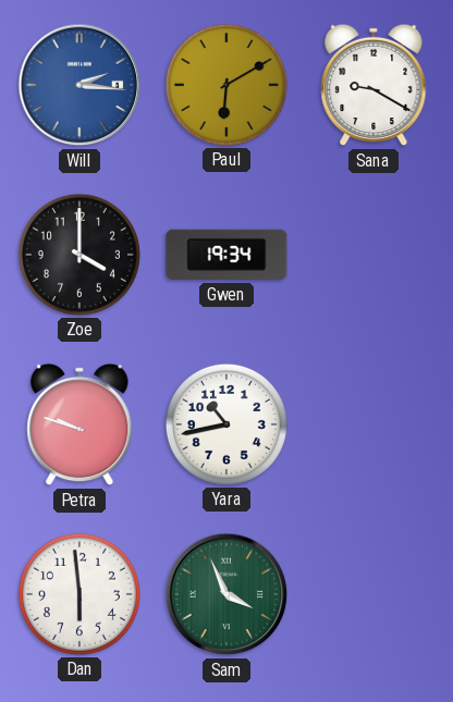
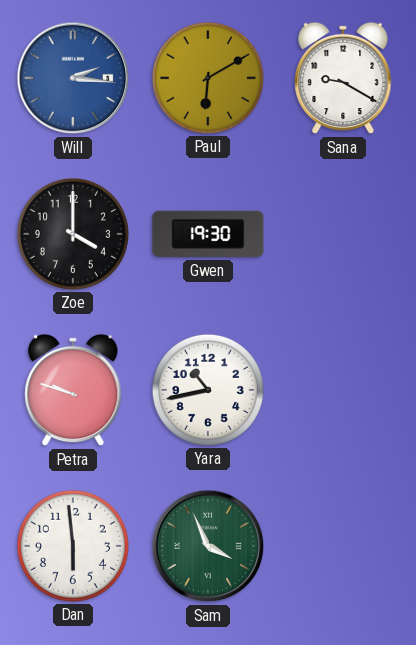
Gwen: 19:34 -> 19:30
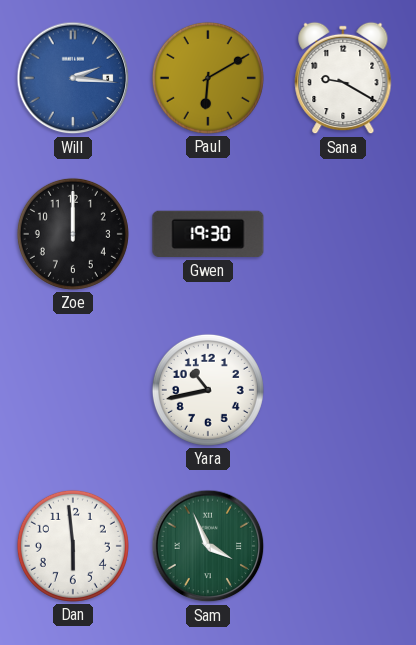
Zoe: 4:00 -> 12:00
Petra: 9:48 -> none
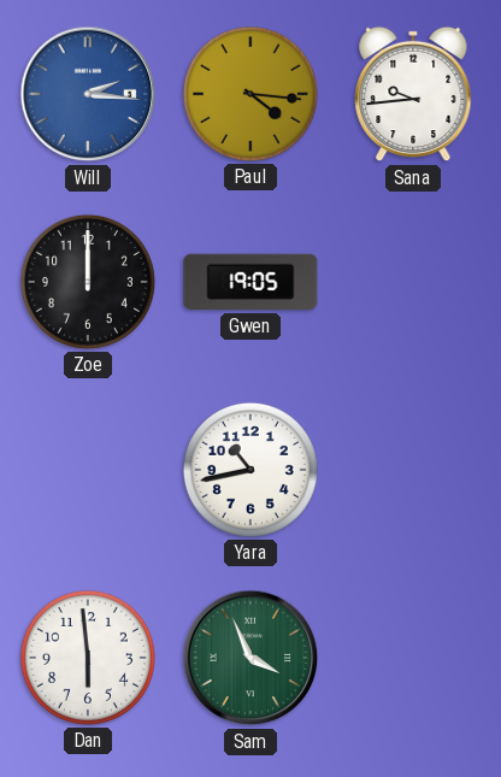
Paul: 6:10 -> 4:16
Sana: 9:20 -> 9:44
Gwen: 19:30 -> 19:05
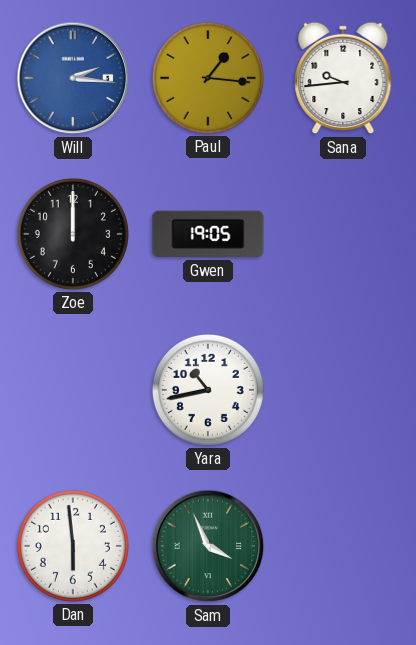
Paul: 4:16 -> 1:16
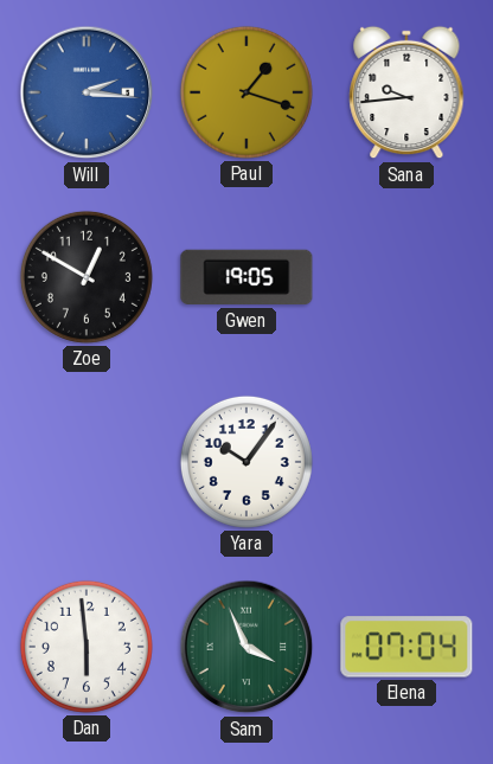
Paul: 1:16 -> 1:18
Zoe: 12:00 -> 12:50
Yara: 10:43 -> 10:06
Elena: none -> 07:04
